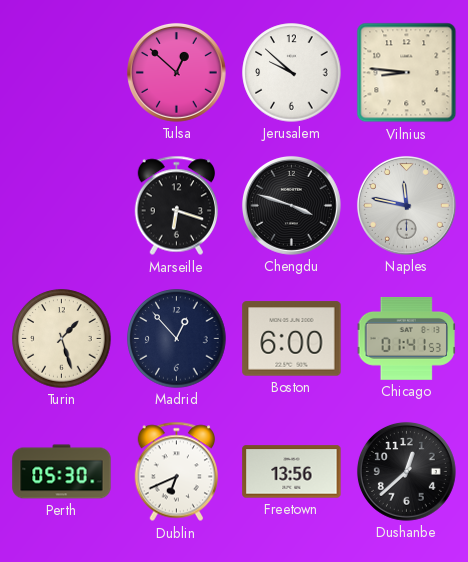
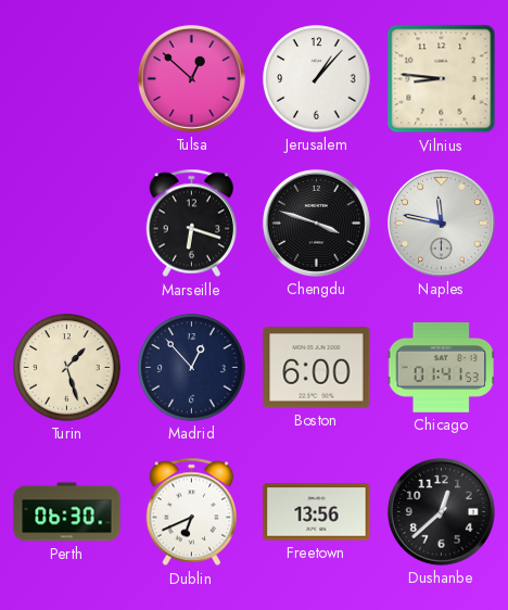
Jerusalem: 9:52 -> 1:07
Perth: 05:30 -> 06:30
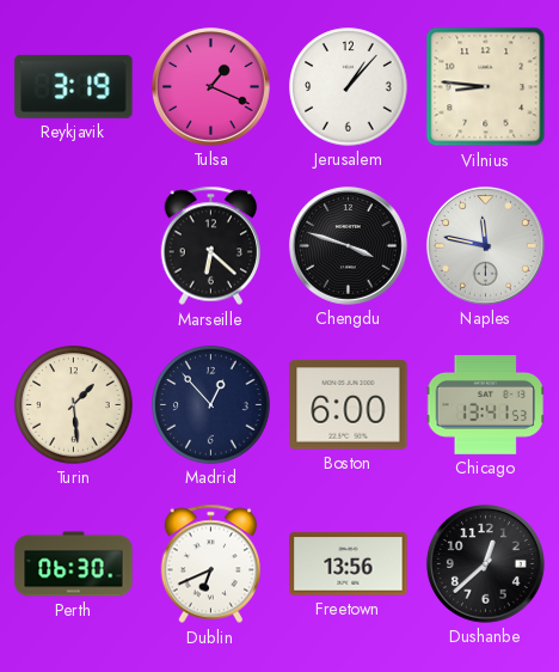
Reykjavik: none -> 3:19
Tulsa: 12:52 -> 1:19
Marseille: 6:18 -> 6:22
Turin: 1:27 -> 1:29
Chicago: 01:41 -> 13:41
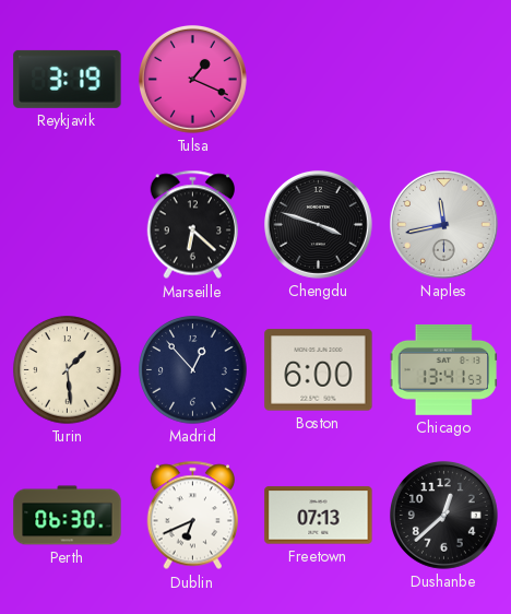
Jerusalem: 1:07 -> none
Vilnius: 8:46 -> none
Naples: 11:47 -> 11:43
Freetown: 13:56 -> 07:13
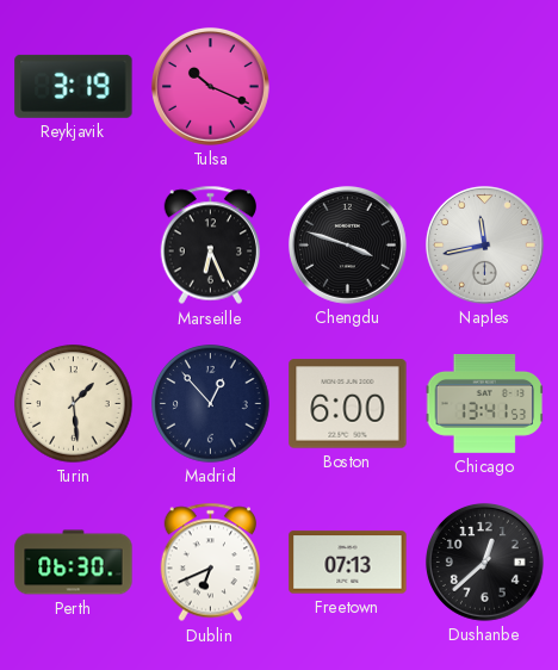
Tulsa: 1:19 -> 10:19
Marseille: 6:22 -> 6:26
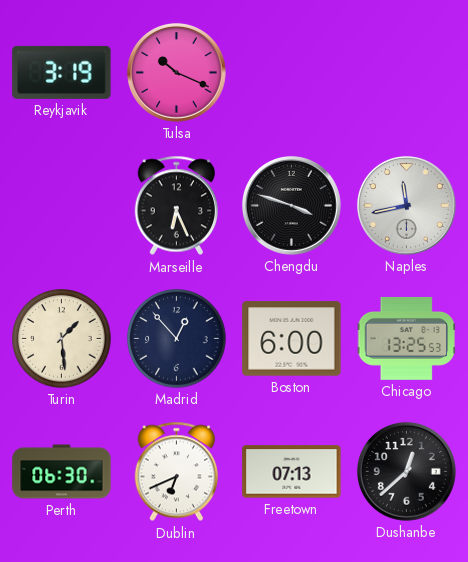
Chicago: 13:41 -> 13:25
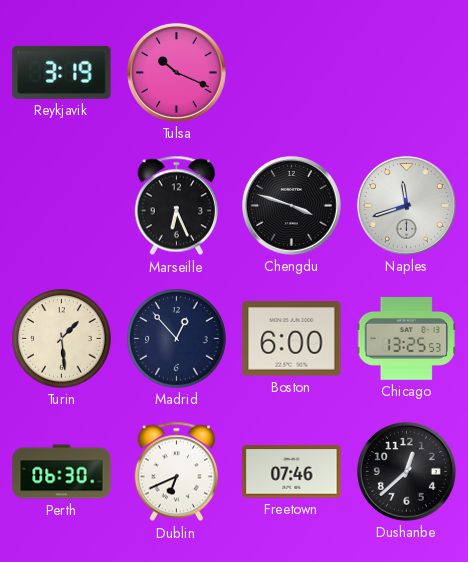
Naples: 11:43 -> 11:42
Freetown: 07:13 -> 07:46
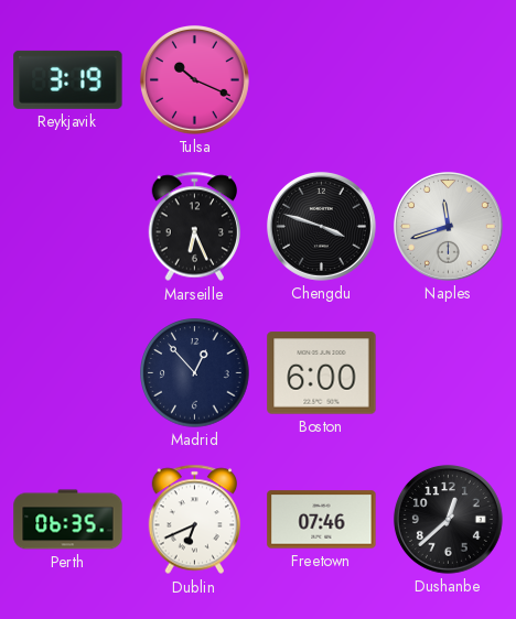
Turin: 1:29 -> none
Chicago: 13:25 -> none
Perth: 06:30 -> 06:35
